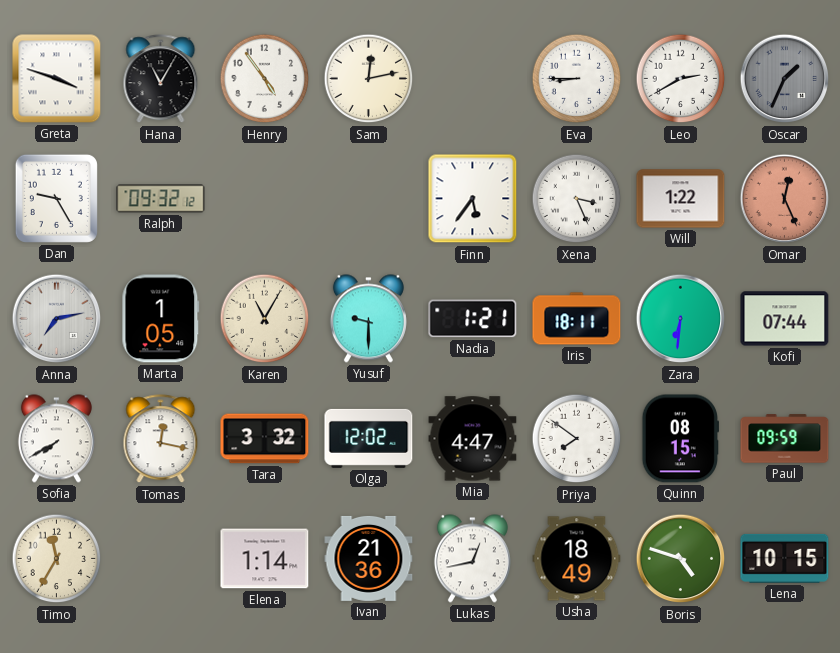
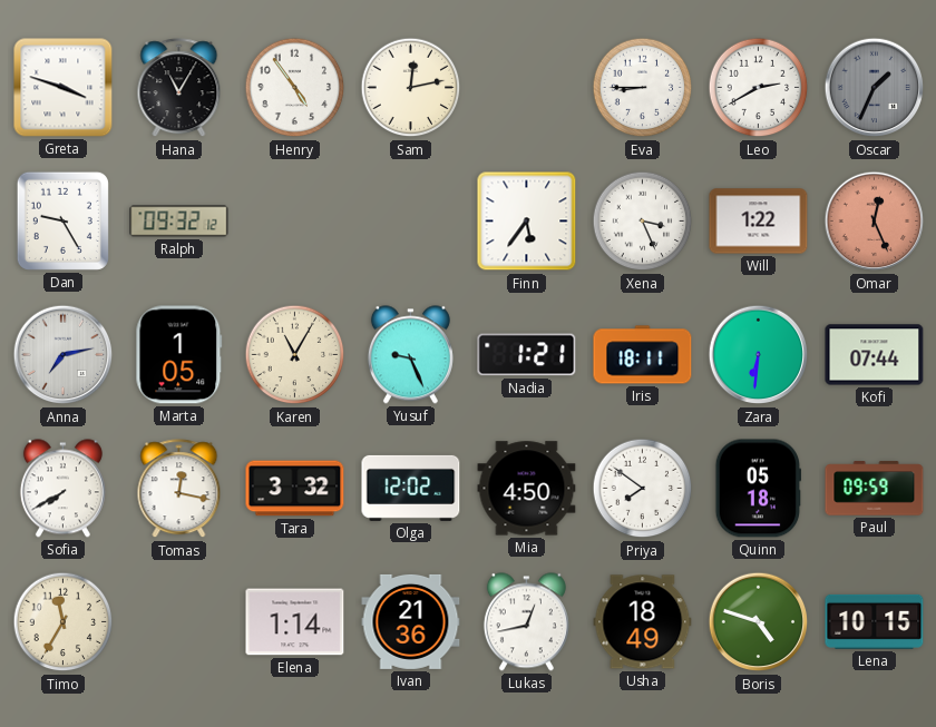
Yusuf: 9:30 -> 9:26
Mia: 4:47 -> 4:50
Quinn: 08:15 -> 05:18
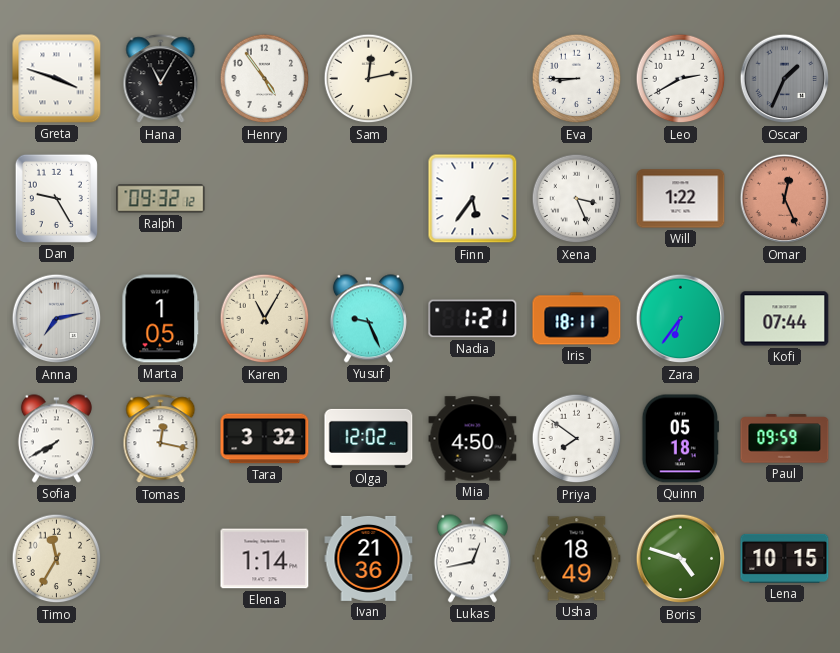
Zara: 6:31 -> 6:36
